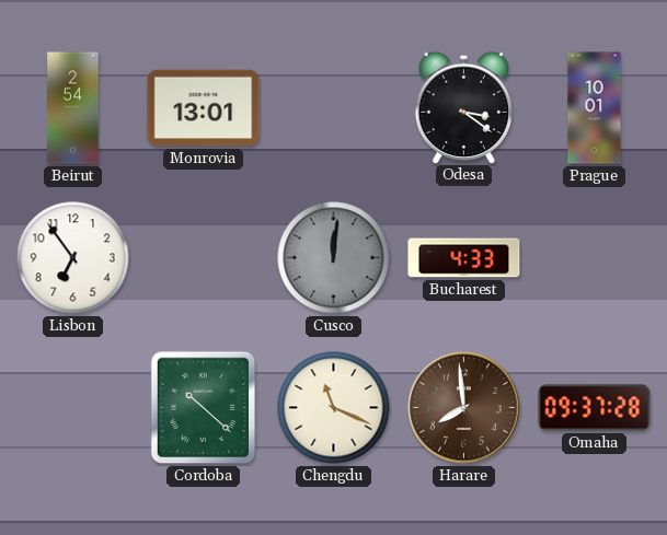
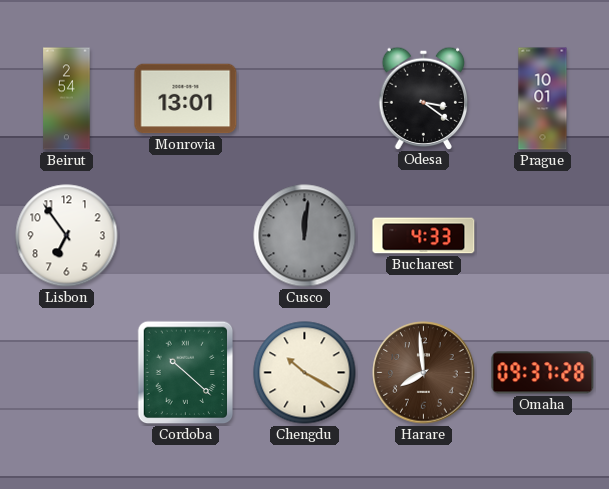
Chengdu: 11:19 -> 10:20
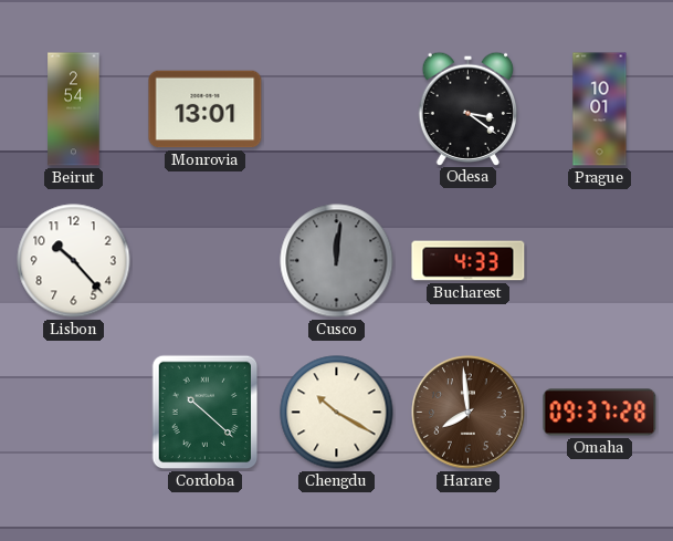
Lisbon: 6:54 -> 10:23
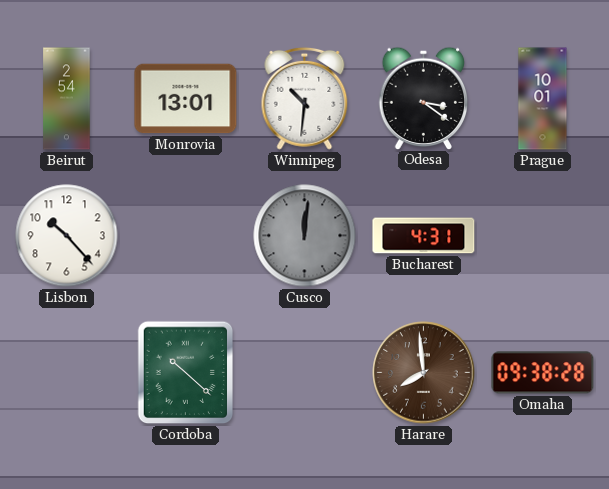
Winnipeg: none -> 10:31
Bucharest: 4:33 -> 4:31
Chengdu: 10:20 -> none
Omaha: 09:37 -> 09:38
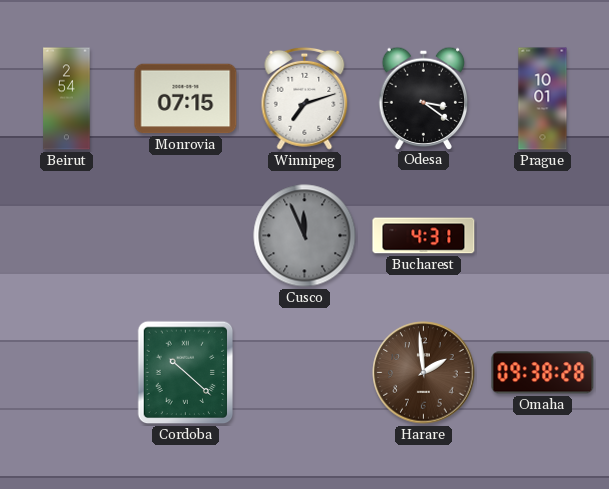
Monrovia: 13:01 -> 07:15
Winnipeg: 10:31 -> 7:12
Lisbon: 10:23 -> none
Cusco: 12:01 -> 11:56
Harare: 7:59 -> 1:59
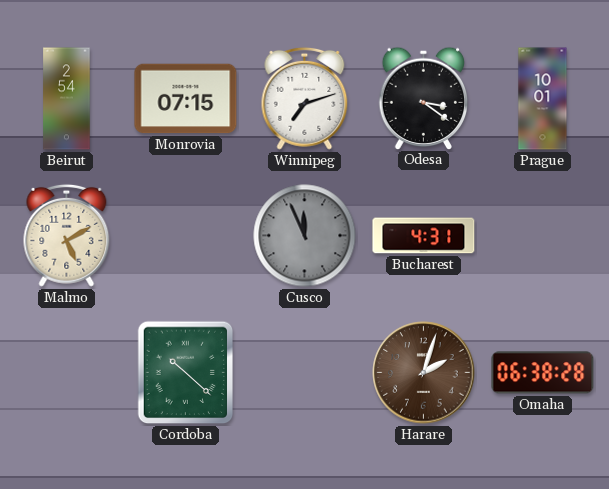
Malmo: none -> 5:10
Harare: 1:59 -> 2:03
Omaha: 09:38 -> 06:38
